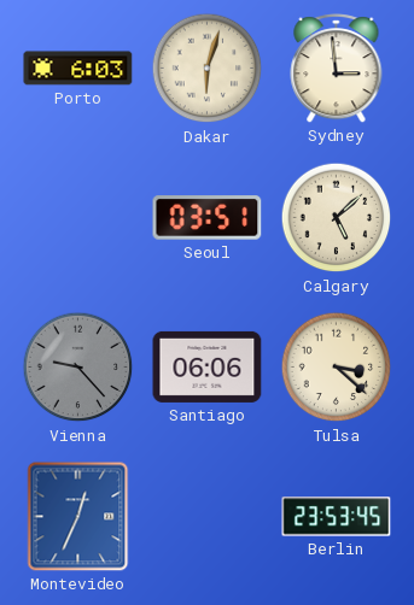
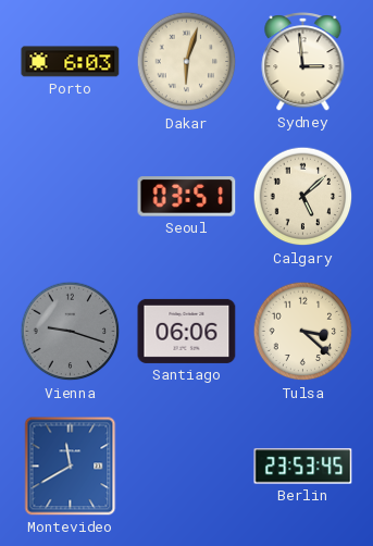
Vienna: 9:23 -> 9:18
Montevideo: 12:34 -> 11:40
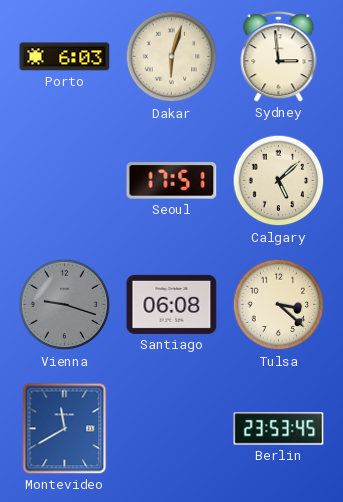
Seoul: 03:51 -> 17:51
Santiago: 06:06 -> 06:08
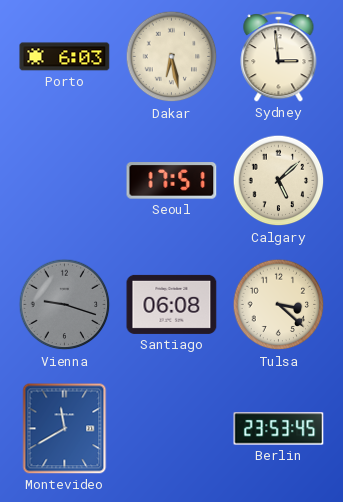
Dakar: 6:03 -> 6:28
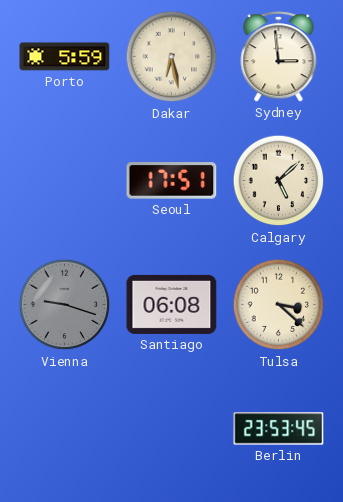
Porto: 6:03 -> 5:59
Montevideo: 11:40 -> none
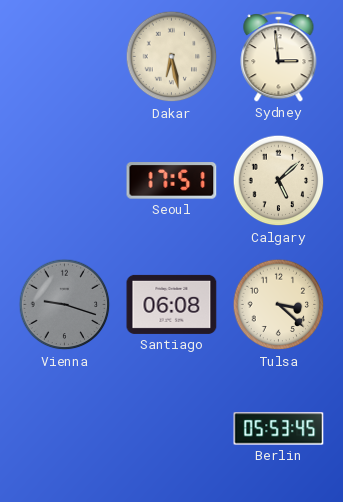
Porto: 5:59 -> none
Berlin: 23:53 -> 05:53
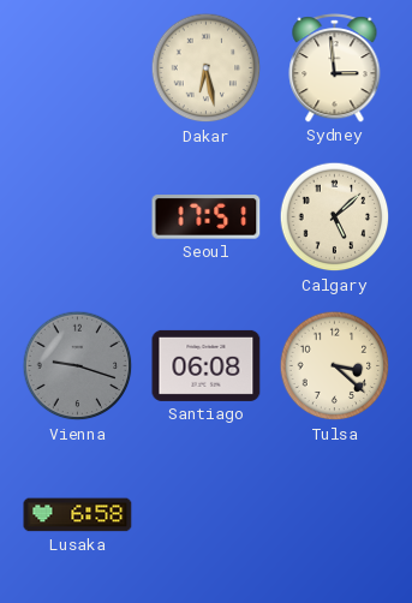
Lusaka: none -> 6:58
Berlin: 05:53 -> none
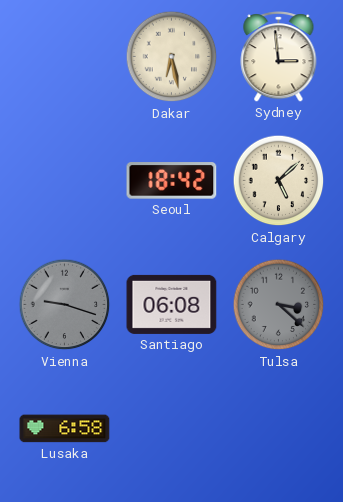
Seoul: 17:51 -> 18:42
Tulsa dial: cream -> grey
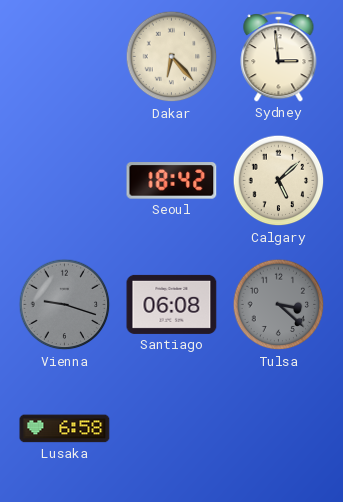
Dakar: 6:28 -> 6:23
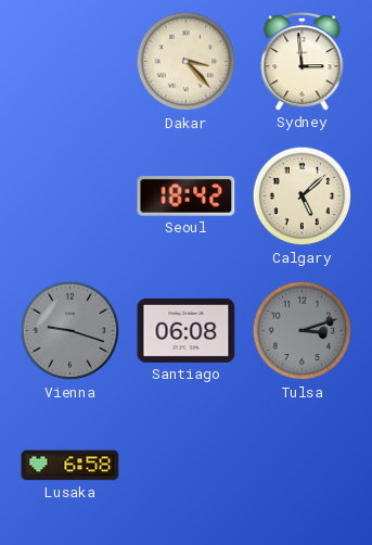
Dakar: 6:23 -> 3:23
Tulsa: 3:22 -> 3:12
